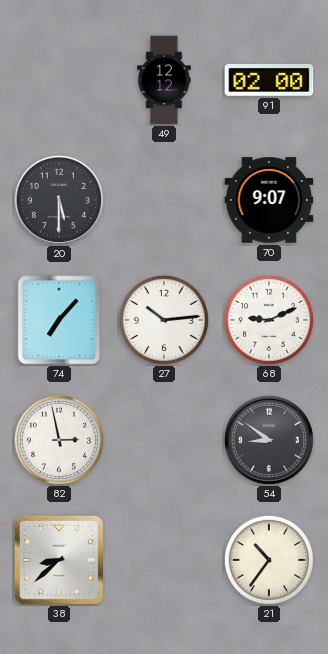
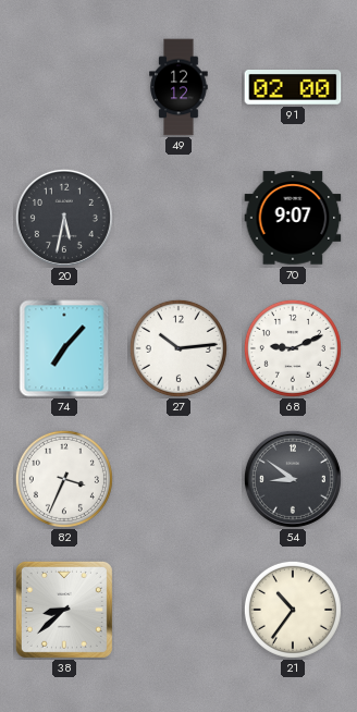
20: 5:30 -> 5:32
82: 2:58 -> 3:34
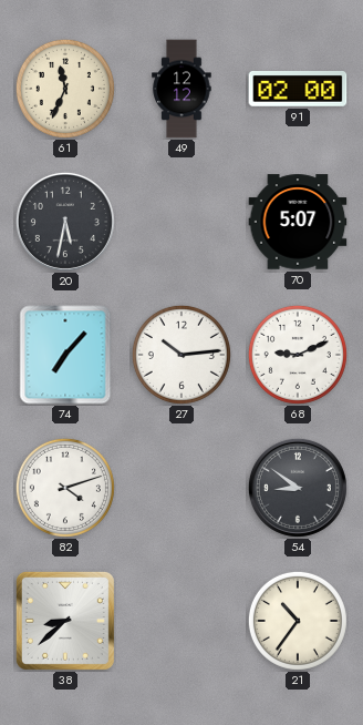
61: none -> 11:34
70: 9:07 -> 5:07
82: 3:34 -> 4:12
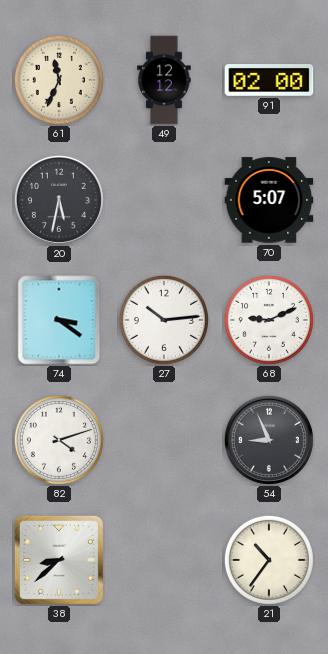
74: 7:07 -> 3:21
54: 8:51 -> 8:56
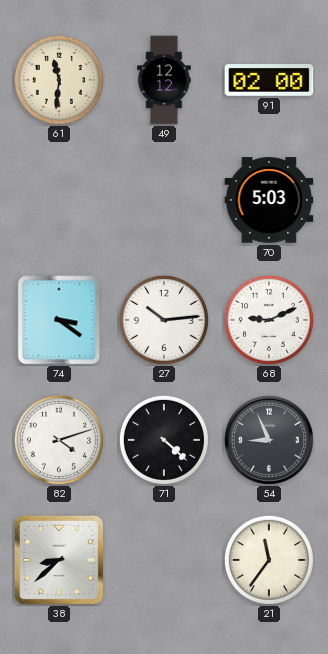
61: 11:34 -> 11:31
20: 5:32 -> none
70: 5:07 -> 5:03
71: none -> 4:22
21: 10:36 -> 11:36
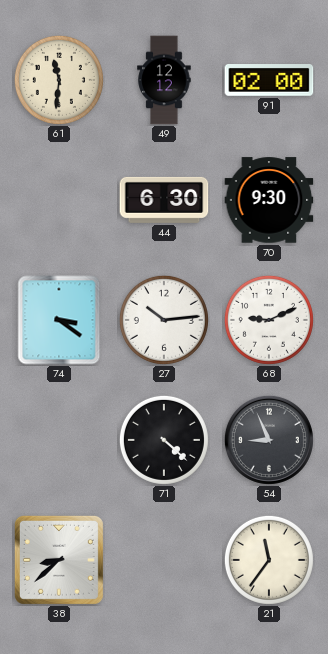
44: none -> 6:30
70: 5:03 -> 9:30
82: 4:12 -> none
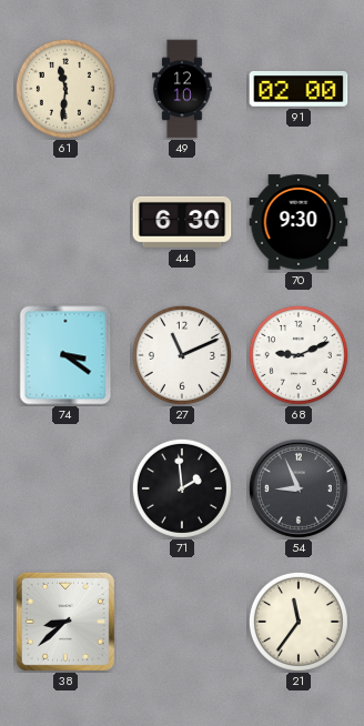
49: 12:12 -> 12:10
27: 10:14 -> 11:11
71: 4:22 -> 1:59
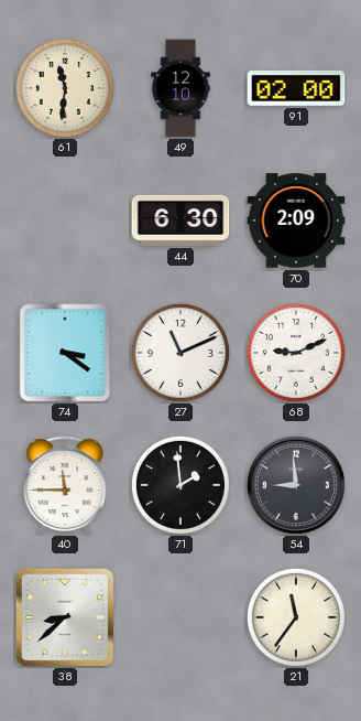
70: 9:30 -> 2:09
40: none -> 11:45
54: 8:56 -> 8:59
